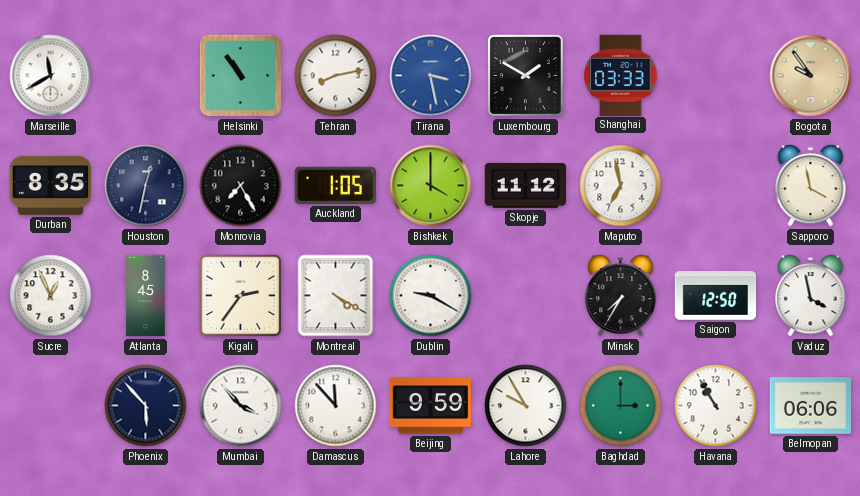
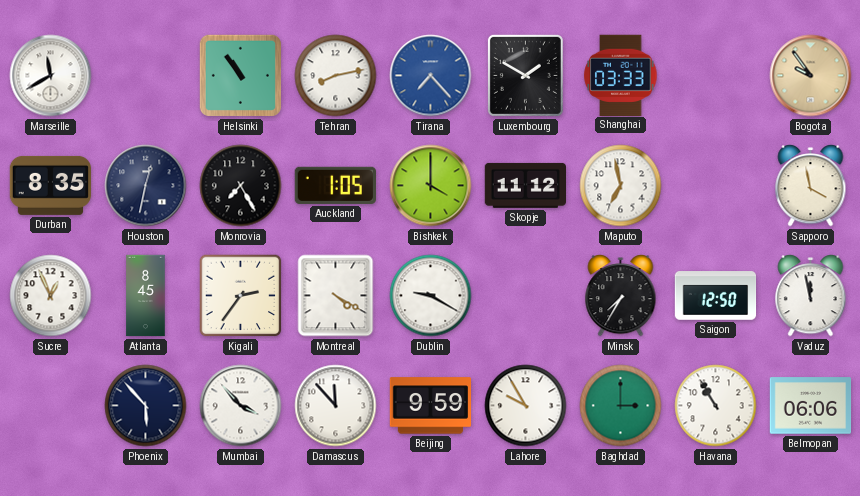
Tirana: 3:28 -> 7:23
Vaduz: 3:58 -> 11:58
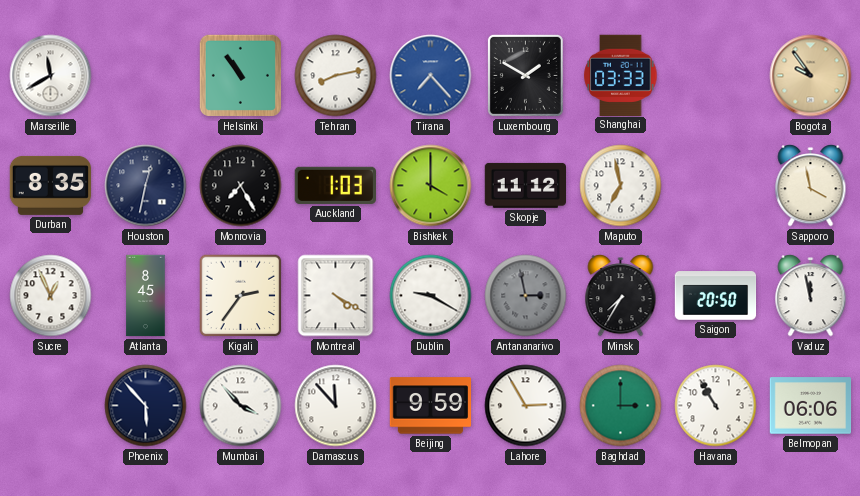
Auckland: 1:05 -> 1:03
Antananarivo: none -> 2:58
Saigon: 12:50 -> 20:50
Lahore: 9:55 -> 2:55
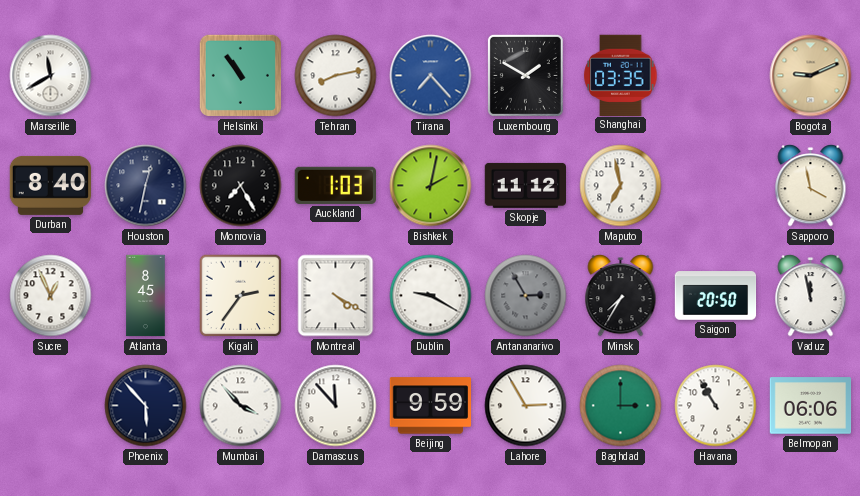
Shanghai: 03:33 -> 03:35
Bogota: 9:54 -> 9:11
Durban: 8:35 -> 8:40
Bishkek: 4:00 -> 2:02
Antananarivo: 2:58 -> 2:55
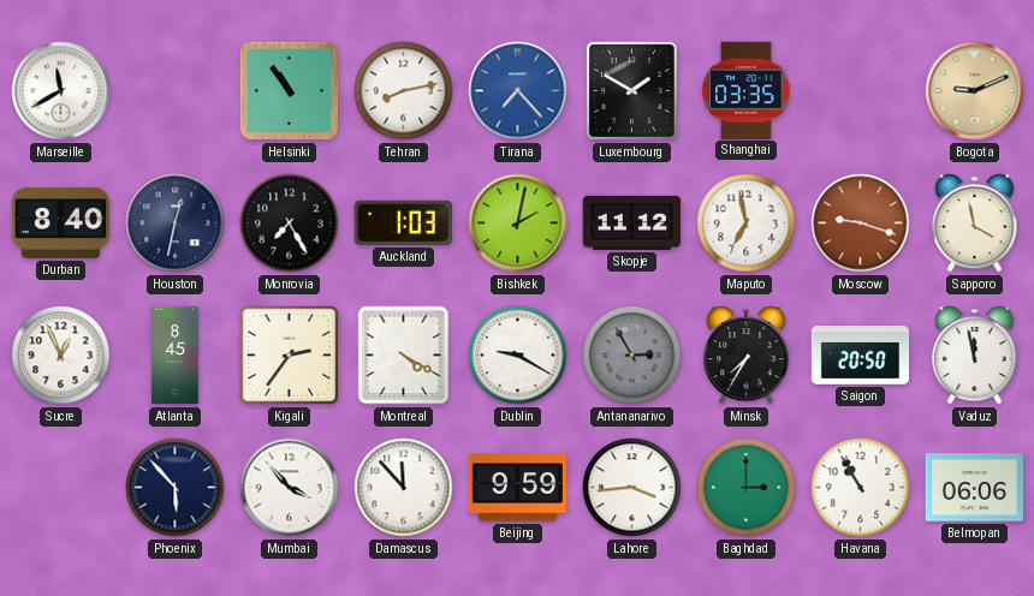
Moscow: none -> 9:18
Lahore: 2:55 -> 3:44
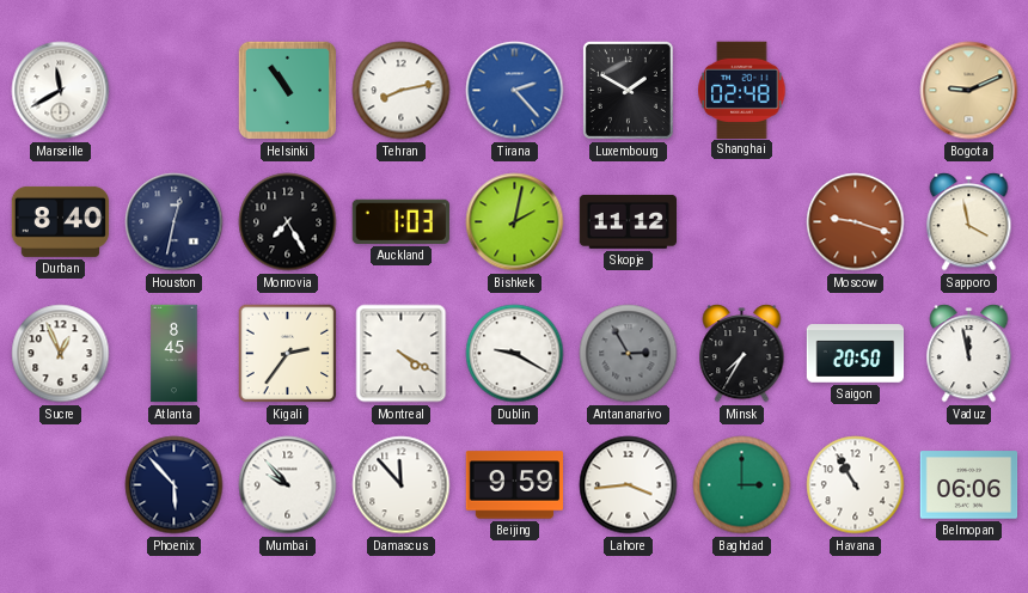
Tirana: 7:23 -> 2:23
Shanghai: 03:35 -> 02:48
Maputo: 6:58 -> none
Mumbai: 3:53 -> 9:53
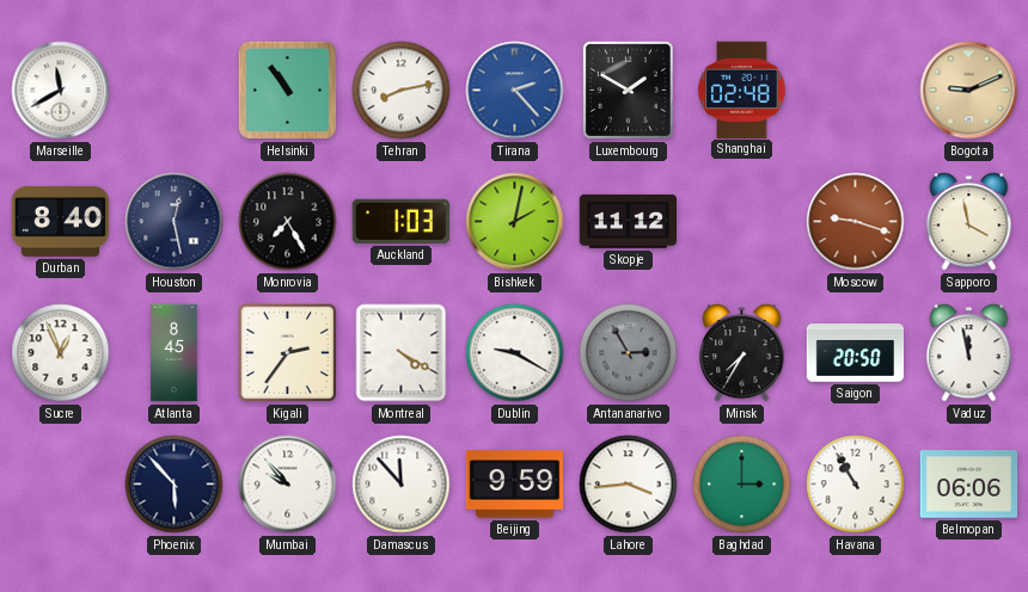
Houston: 12:32 -> 12:28
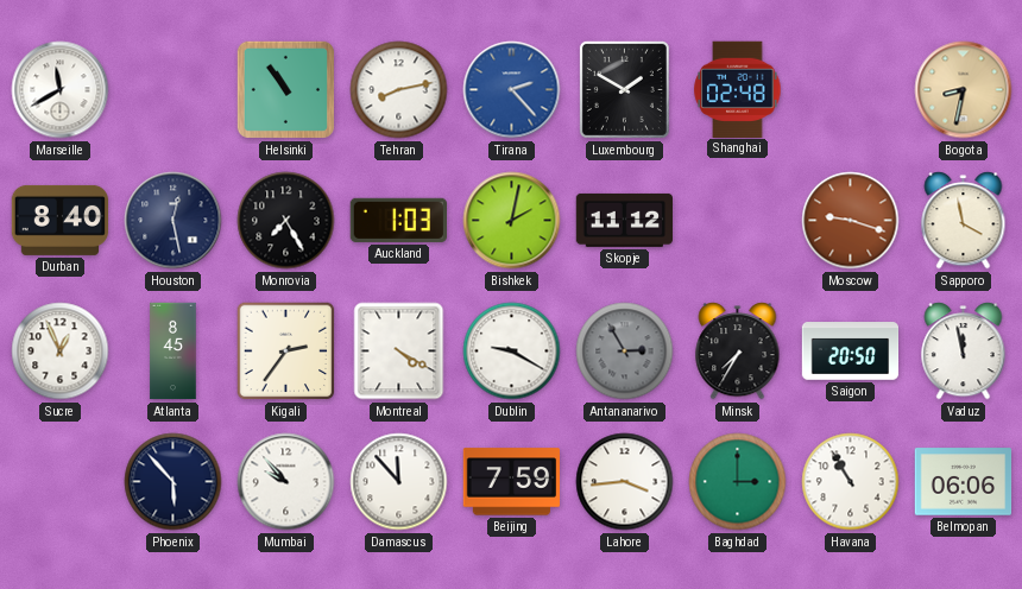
Bogota: 9:11 -> 8:32
Beijing: 9:59 -> 7:59
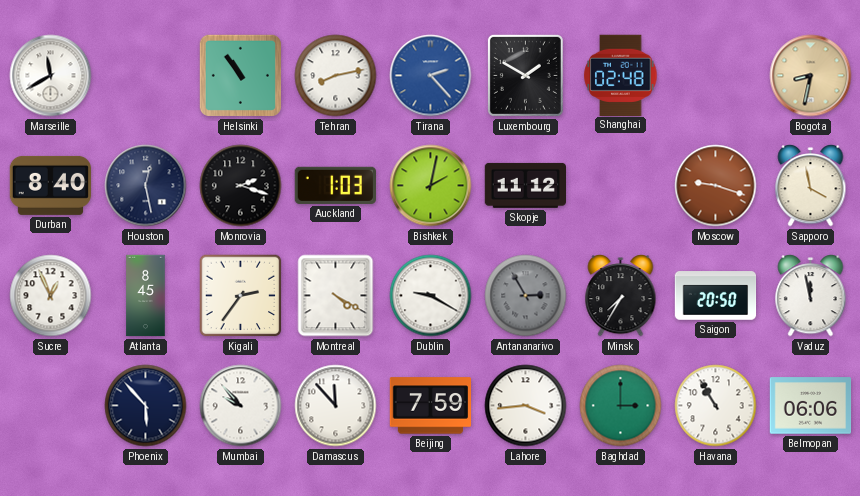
Monrovia: 7:25 -> 2:18
